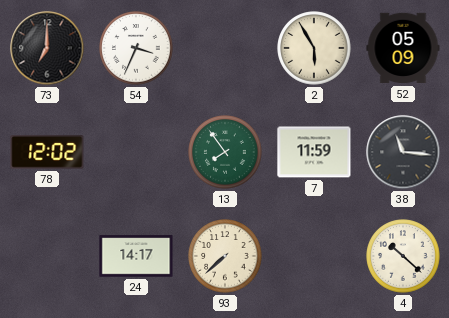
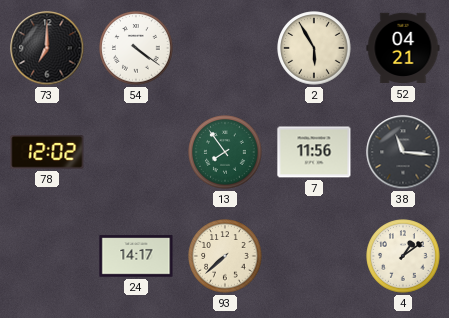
54: 3:34 -> 4:21
52: 05:09 -> 04:21
7: 11:59 -> 11:56
4: 10:22 -> 1:09
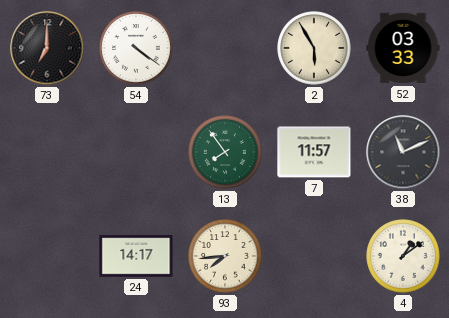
52: 04:21 -> 03:33
78: 12:02 -> none
7: 11:56 -> 11:57
38: 11:16 -> 11:11
93: 7:38 -> 7:44
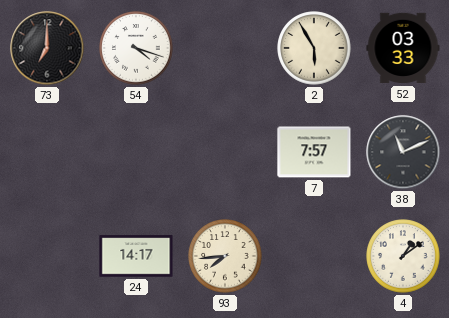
54: 4:21 -> 4:18
13: 7:54 -> none
7: 11:57 -> 7:57
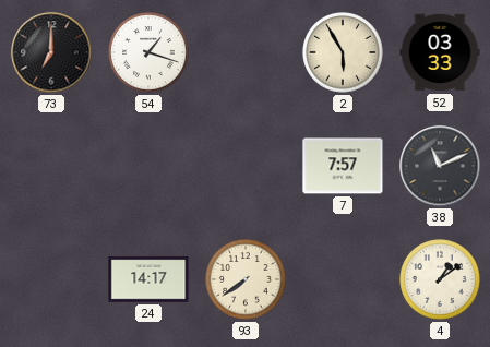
54: 4:18 -> 1:18
93: 7:44 -> 7:39
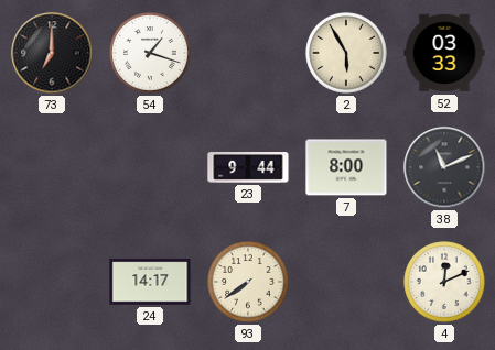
23: none -> 9:44
7: 7:57 -> 8:00
4: 1:09 -> 12:11
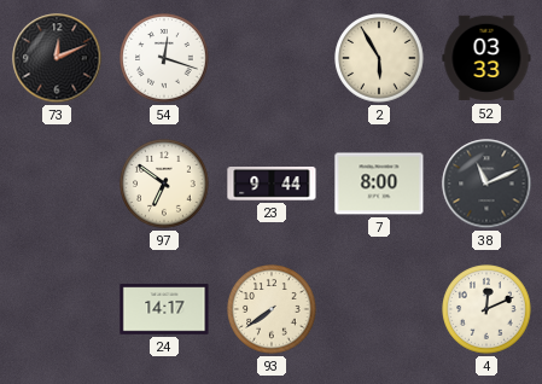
73: 7:00 -> 12:11
54: 1:18 -> 12:18
97: none -> 6:51
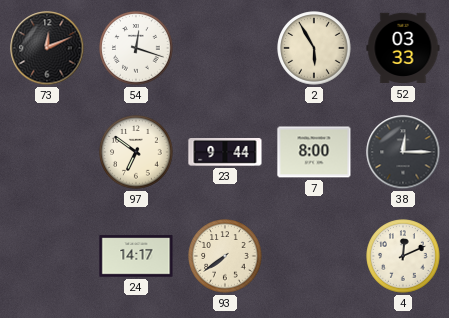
38: 11:11 -> 12:15
